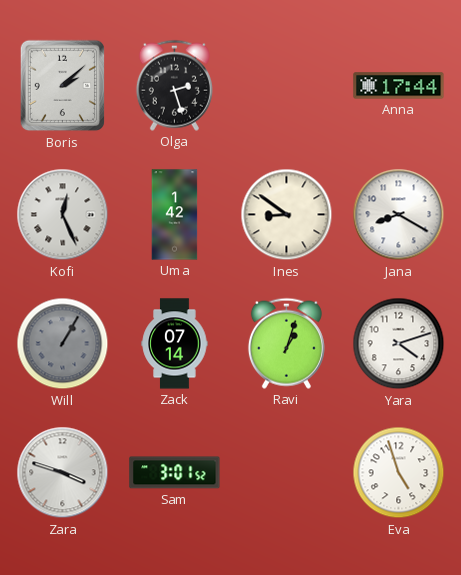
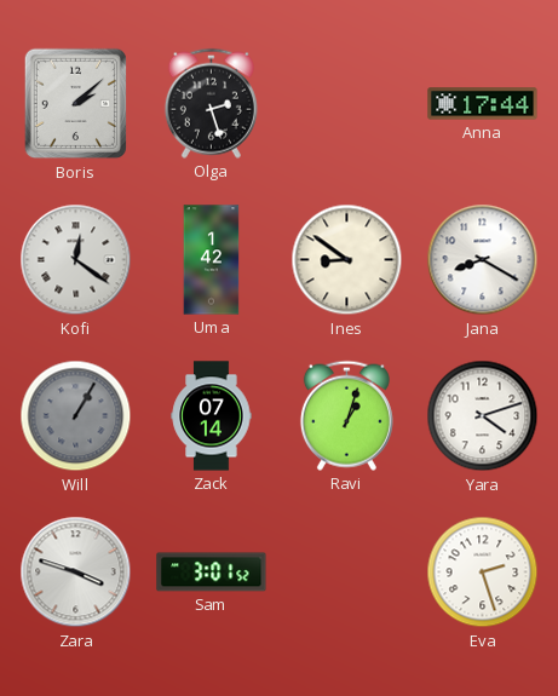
Kofi: 12:26 -> 12:21
Eva: 4:57 -> 2:27
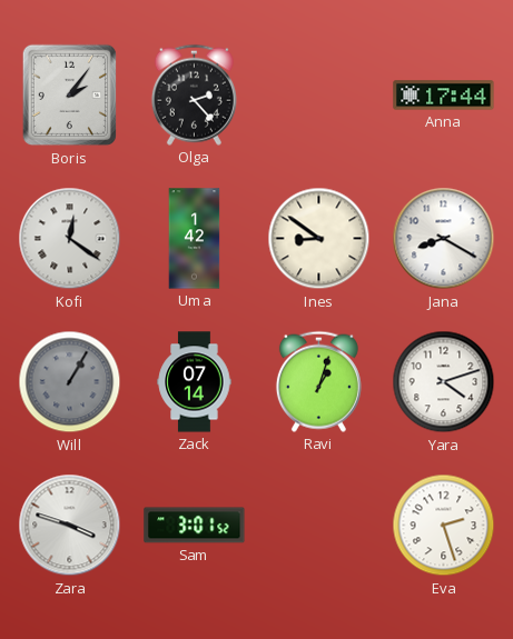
Boris: 2:08 -> 2:06
Olga: 2:27 -> 2:23
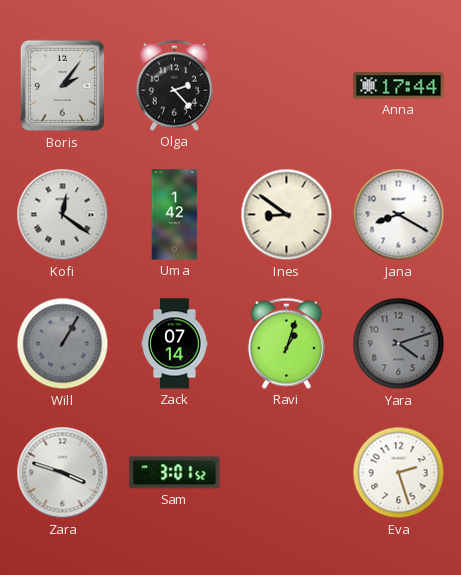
Yara dial: white -> grey
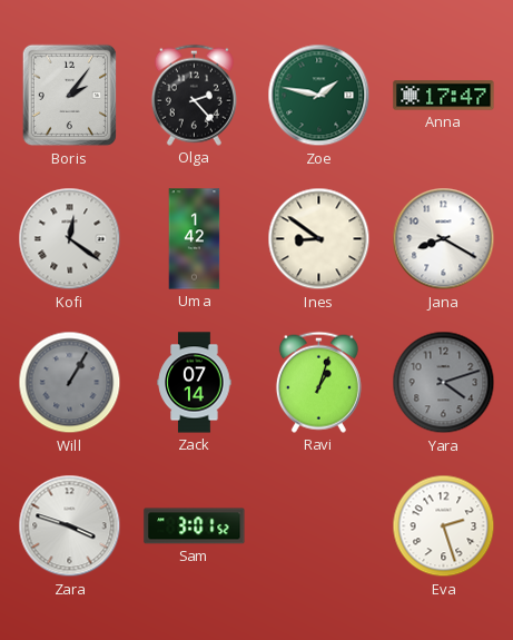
Zoe: none -> 1:47
Anna: 17:44 -> 17:47
